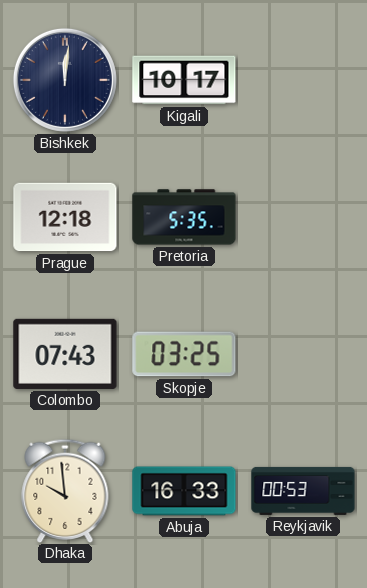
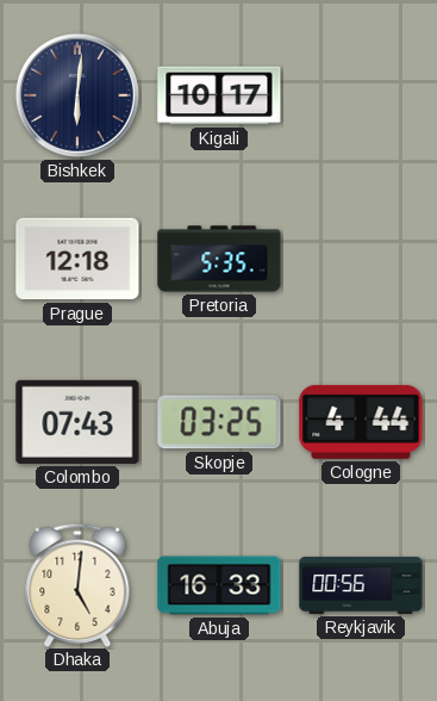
Bishkek: 12:01 -> 6:01
Cologne: none -> 4:44
Dhaka: 9:59 -> 5:01
Reykjavik: 00:53 -> 00:56
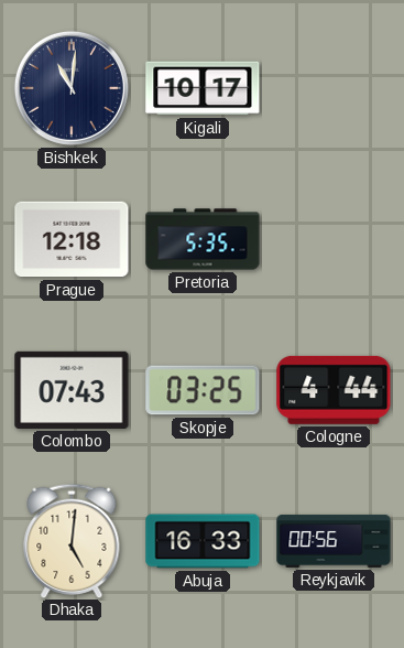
Bishkek: 6:01 -> 11:01
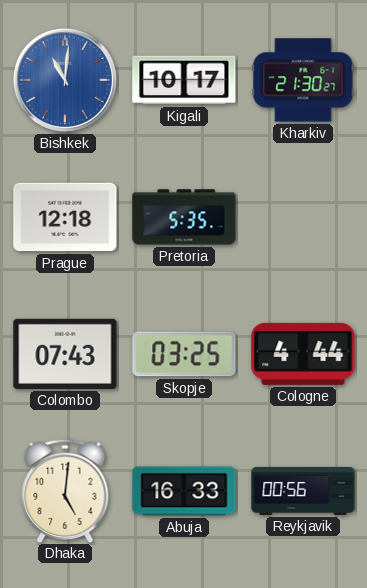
Bishkek dial: navy -> blue
Kharkiv: none -> 21:30
